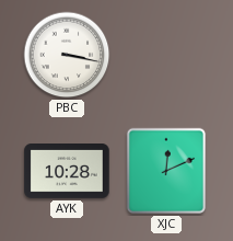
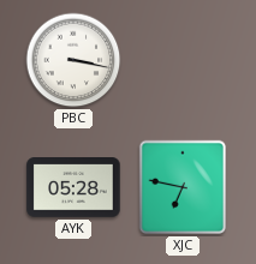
AYK: 10:28 -> 05:28
XJC: 12:11 -> 6:47
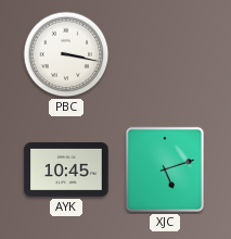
AYK: 05:28 -> 10:45
XJC: 6:47 -> 5:12
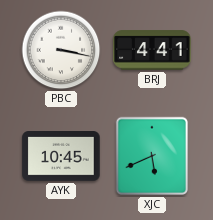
BRJ: none -> 4:41
XJC: 5:12 -> 5:41
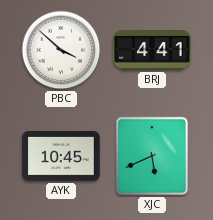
PBC: 3:17 -> 3:52
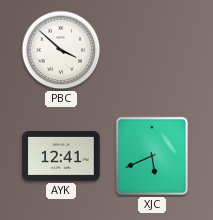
BRJ: 4:41 -> none
AYK: 10:45 -> 12:41
